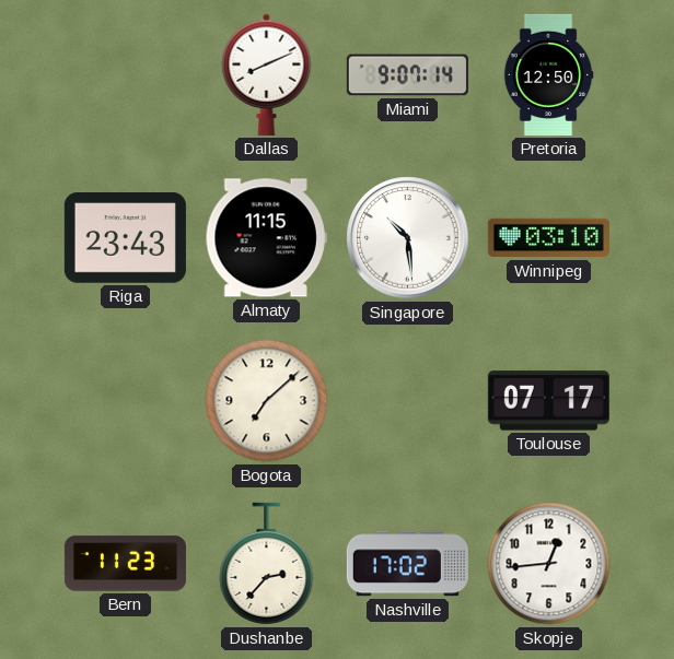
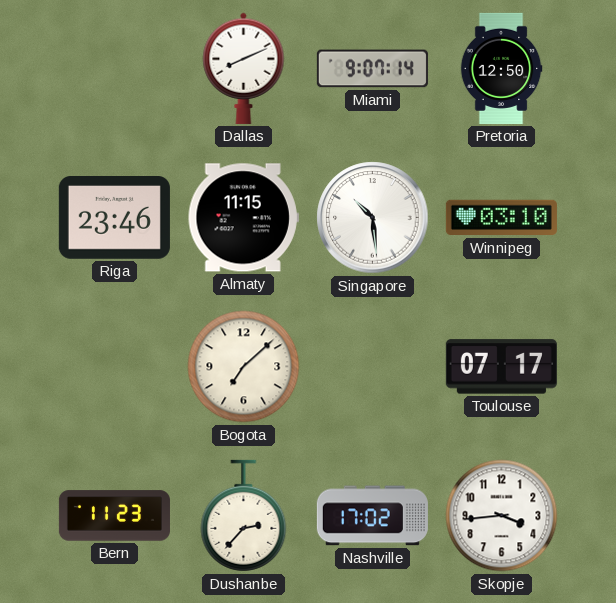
Riga: 23:43 -> 23:46
Skopje: 12:44 -> 3:44
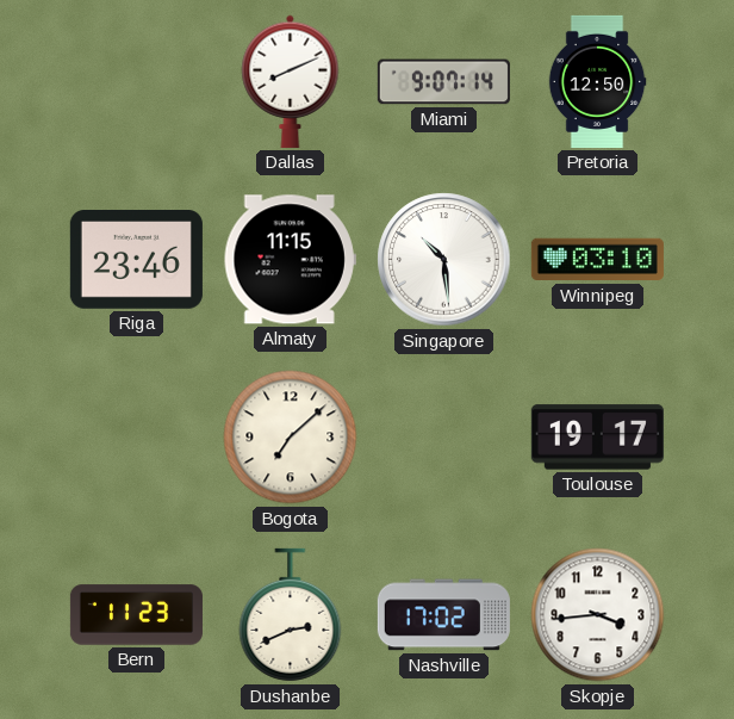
Toulouse: 07:17 -> 19:17
Dushanbe: 2:37 -> 2:41
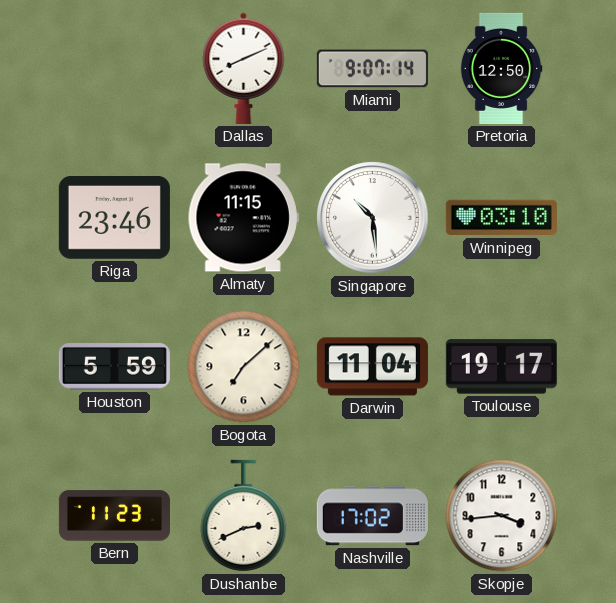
Houston: none -> 5:59
Darwin: none -> 11:04
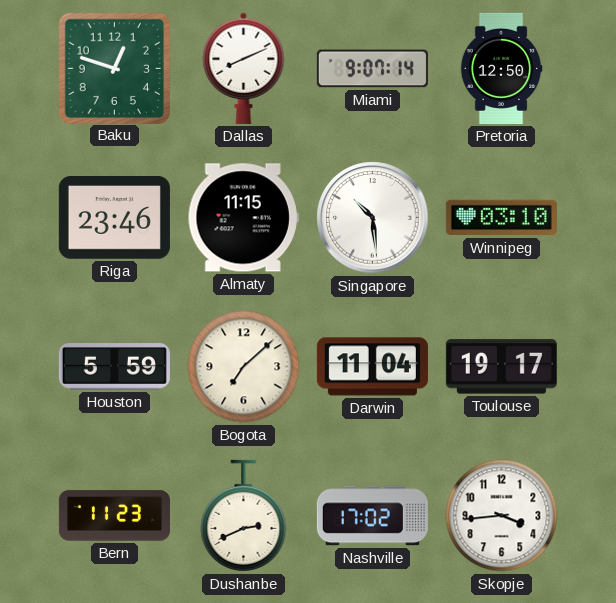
Baku: none -> 12:48
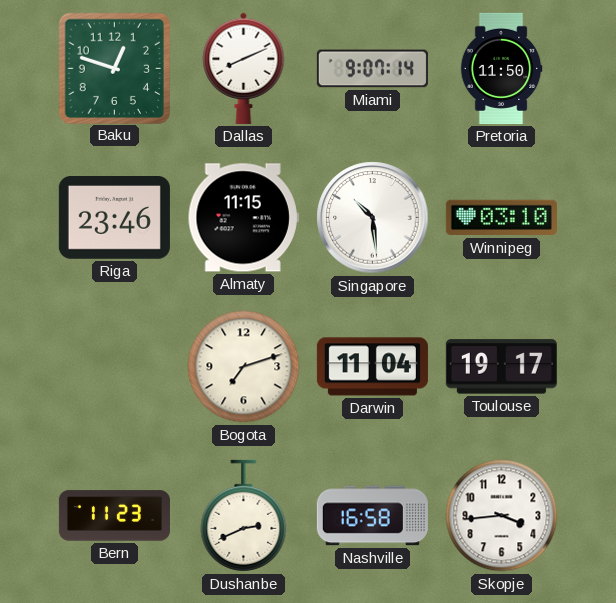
Pretoria: 12:50 -> 11:50
Houston: 5:59 -> none
Bogota: 7:08 -> 7:12
Nashville: 17:02 -> 16:58
